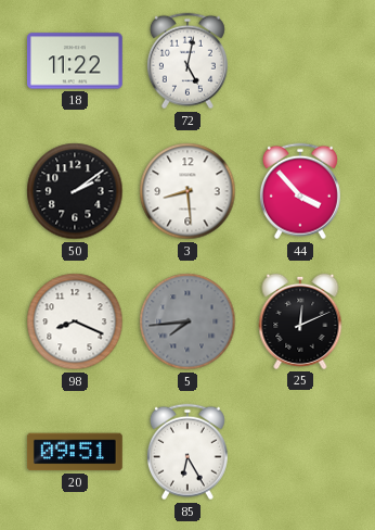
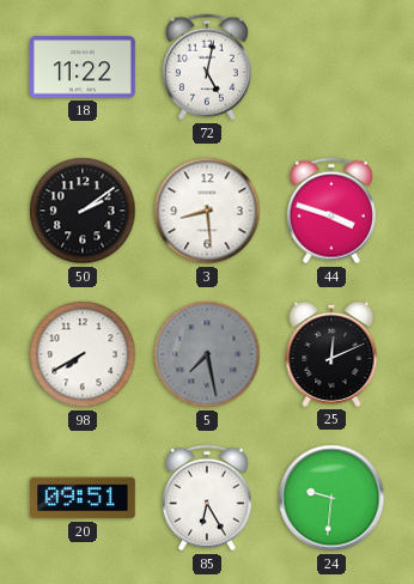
44: 3:53 -> 3:48
98: 8:19 -> 7:40
5: 7:44 -> 7:28
24: none -> 9:31
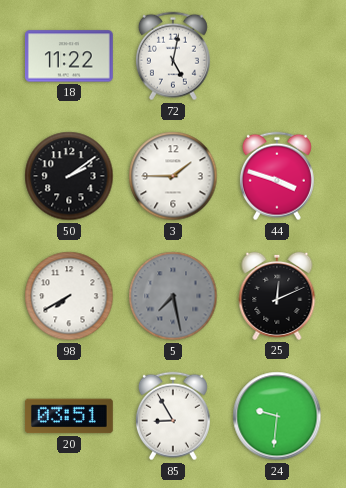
3: 8:29 -> 1:45
20: 09:51 -> 03:51
85: 6:25 -> 8:55
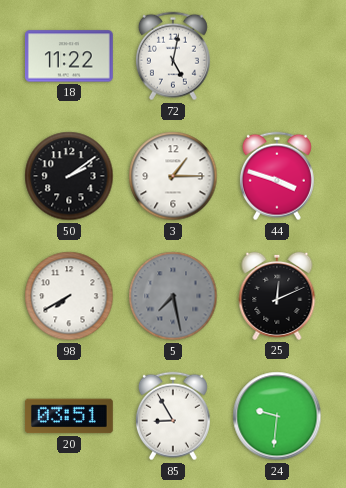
3: 1:45 -> 1:15
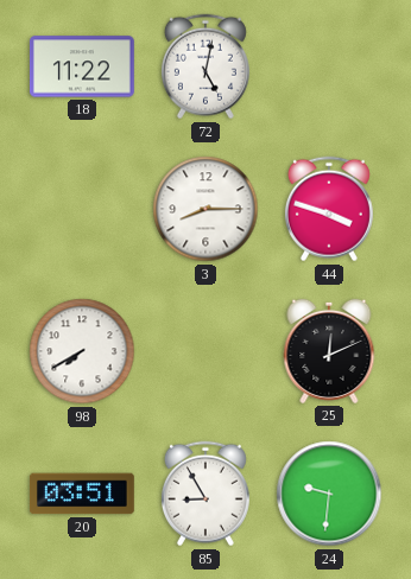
50: 2:09 -> none
3: 1:15 -> 8:15
5: 7:28 -> none
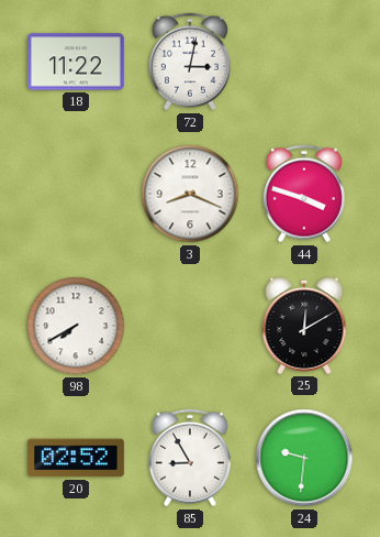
72: 5:02 -> 3:02
3: 8:15 -> 8:19
25: 12:11 -> 12:10
20: 03:51 -> 02:52
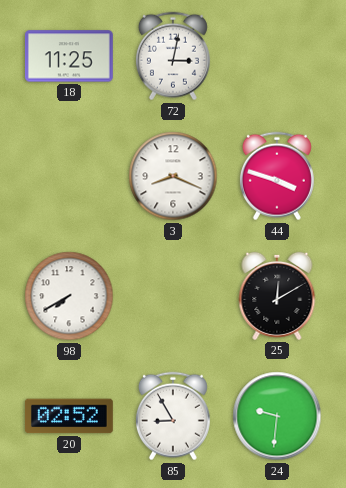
18: 11:22 -> 11:25
